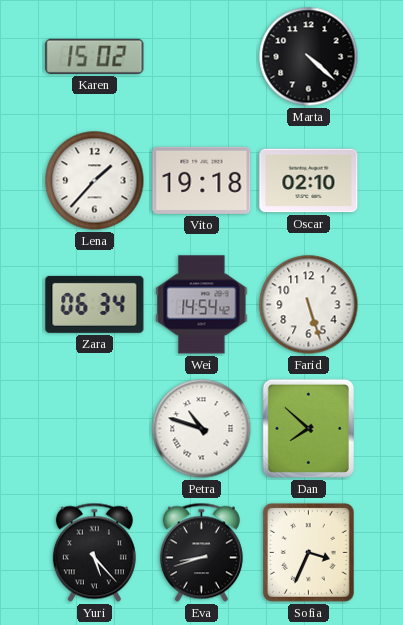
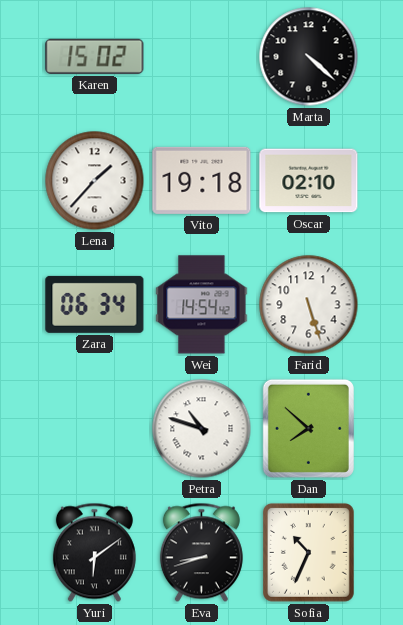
Yuri: 5:23 -> 6:09
Sofia: 3:34 -> 10:34
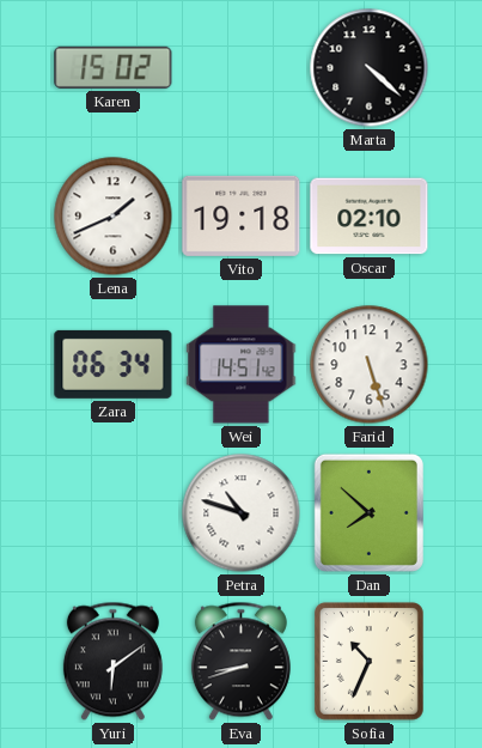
Lena: 1:37 -> 1:41
Wei: 14:54 -> 14:51
